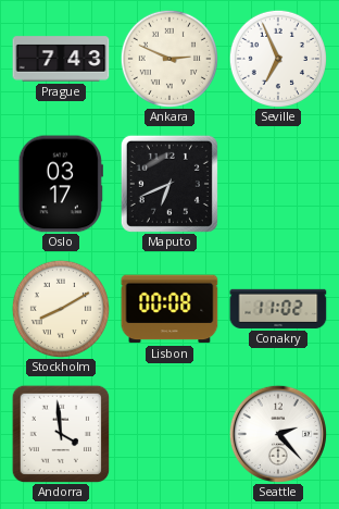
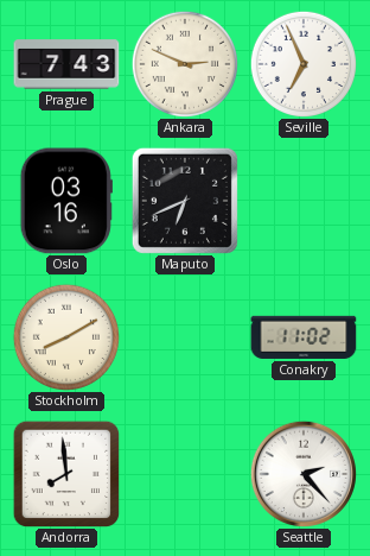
Oslo: 03:17 -> 03:16
Lisbon: 00:08 -> none
Andorra: 3:59 -> 7:59
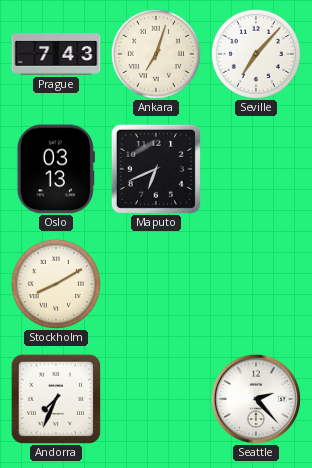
Ankara: 2:49 -> 7:03
Seville: 6:56 -> 7:07
Oslo: 03:16 -> 03:13
Conakry: 11:02 -> none
Andorra: 7:59 -> 7:34
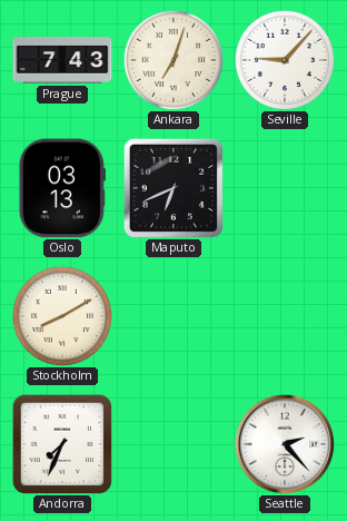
Seville: 7:07 -> 9:07
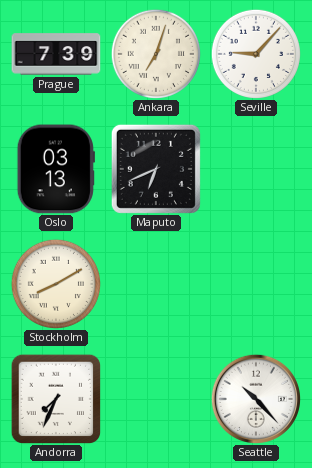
Prague: 7:43 -> 7:39
Seattle: 2:23 -> 10:23
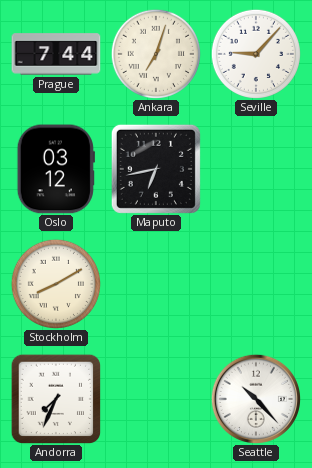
Prague: 7:39 -> 7:44
Oslo: 03:13 -> 03:12
Maputo: 6:41 -> 6:43
